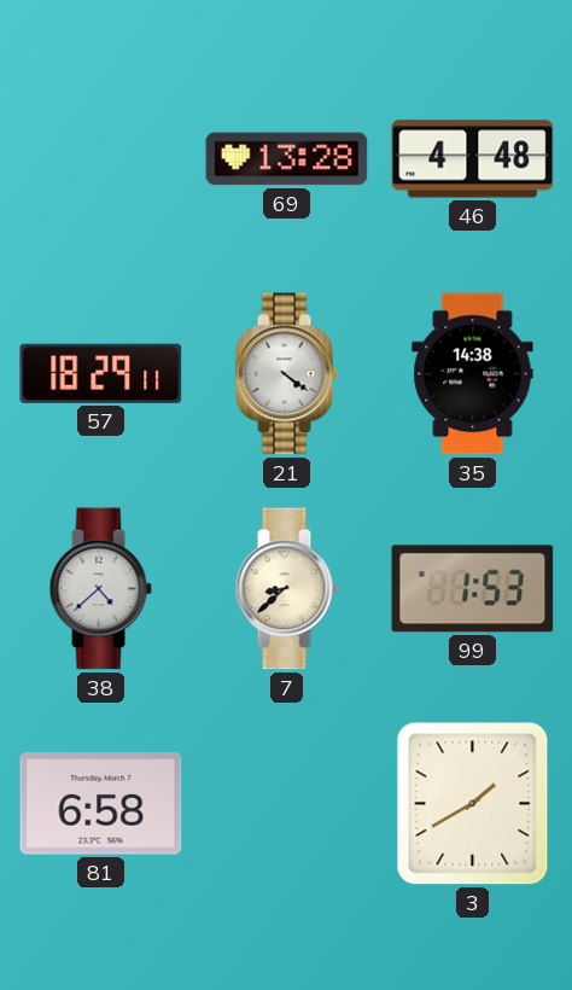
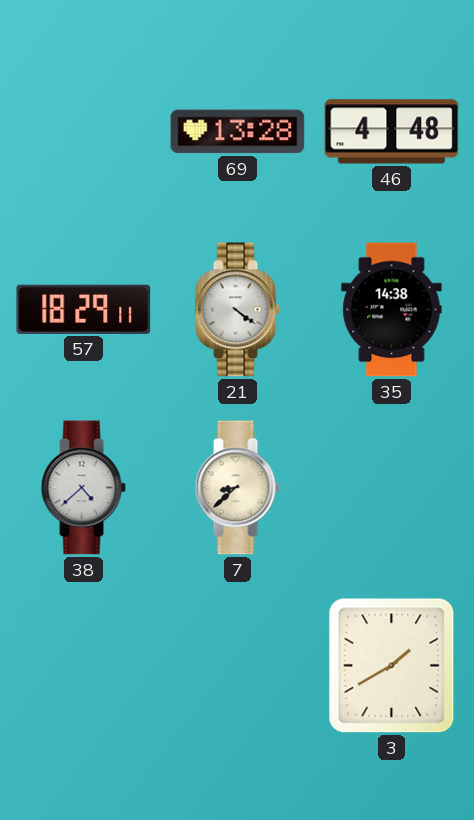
99: 1:53 -> none
81: 6:58 -> none
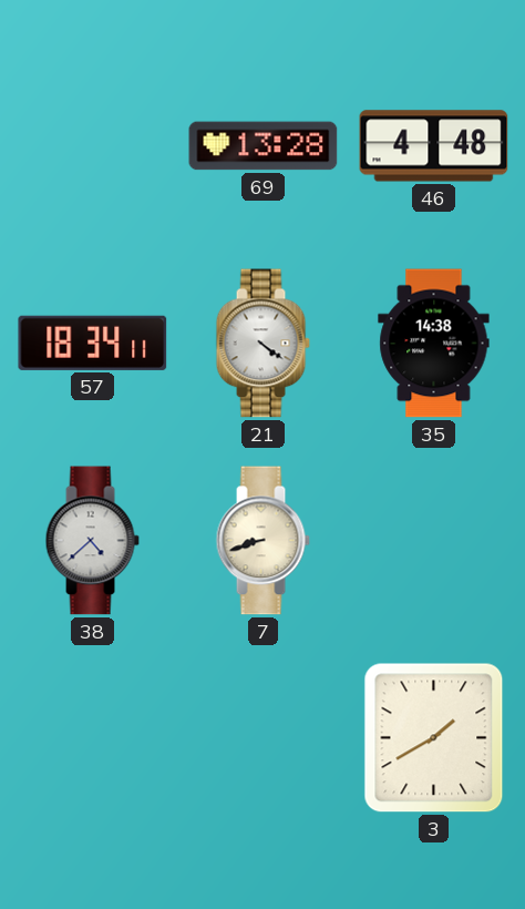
57: 18:29 -> 18:34
7: 8:38 -> 8:42
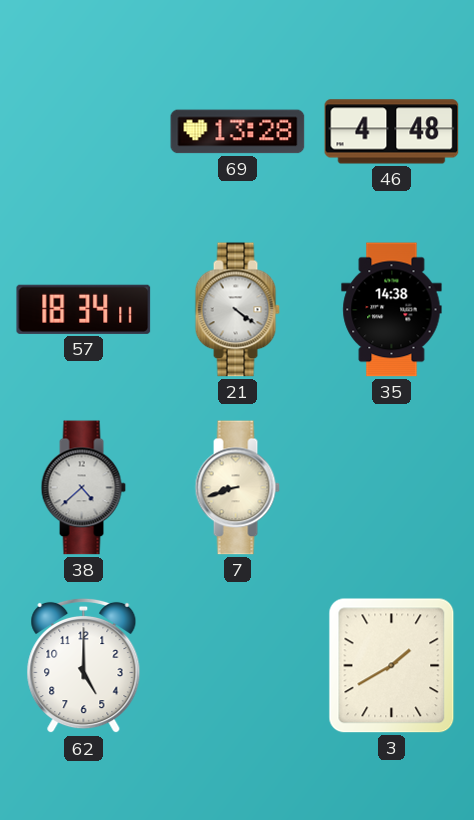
62: none -> 5:00
